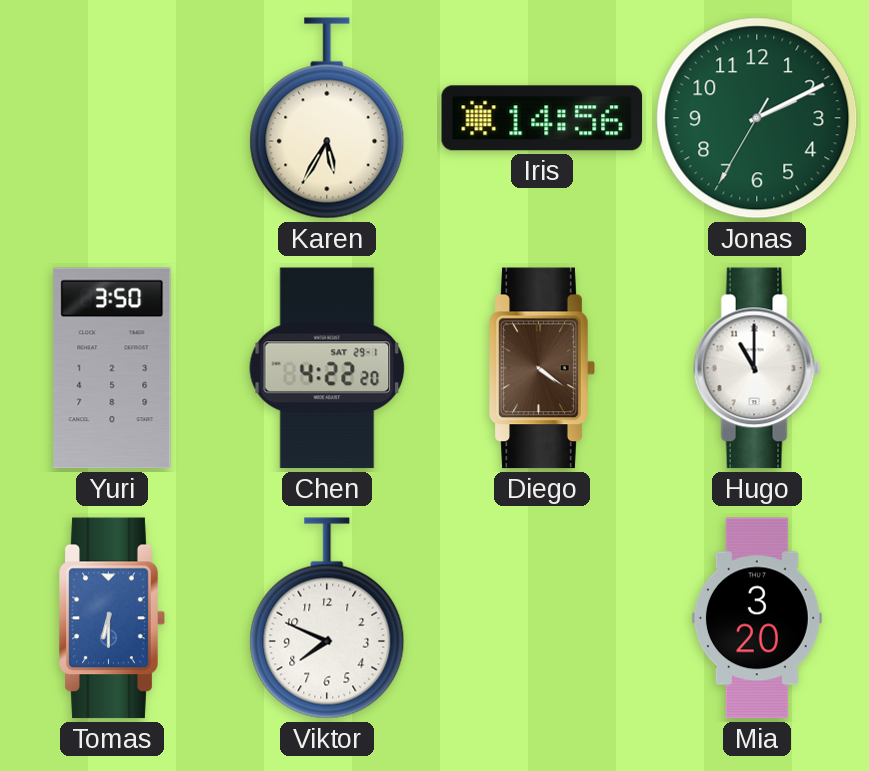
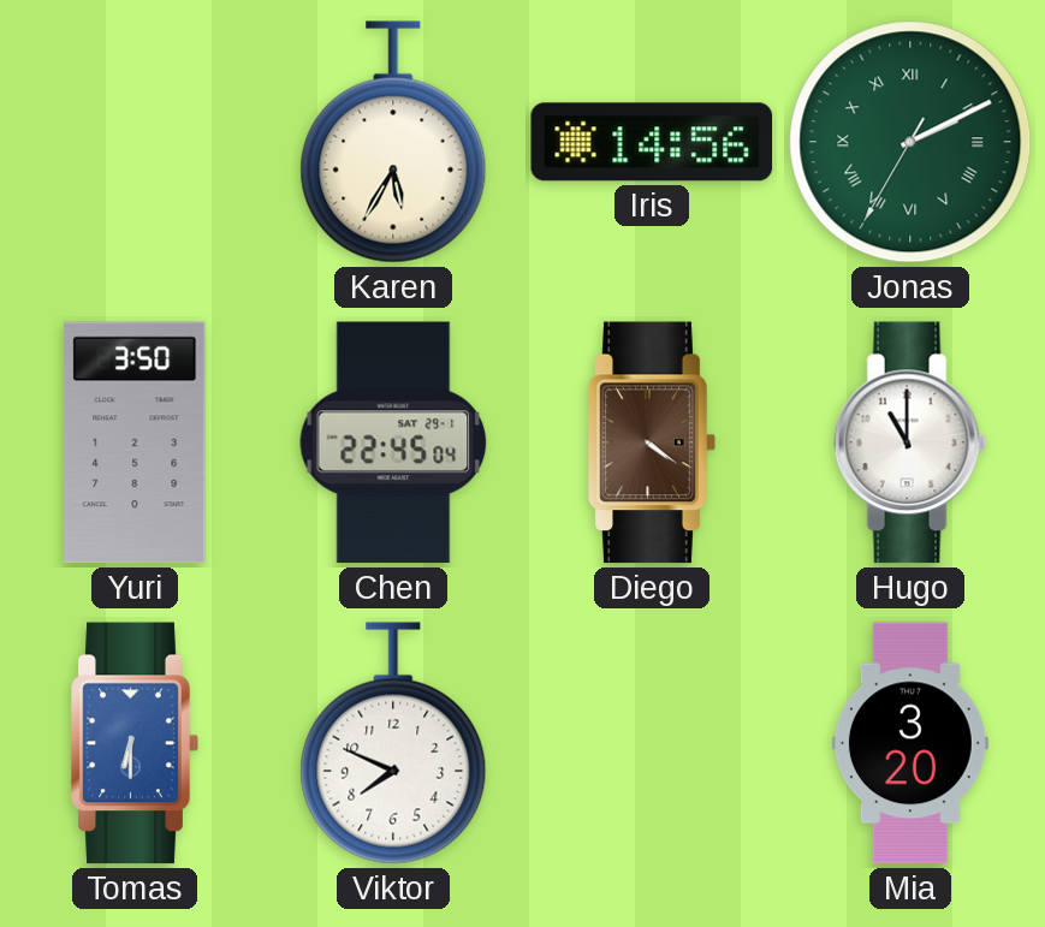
Jonas numerals: Arabic -> Roman
Chen: 4:22 -> 22:45
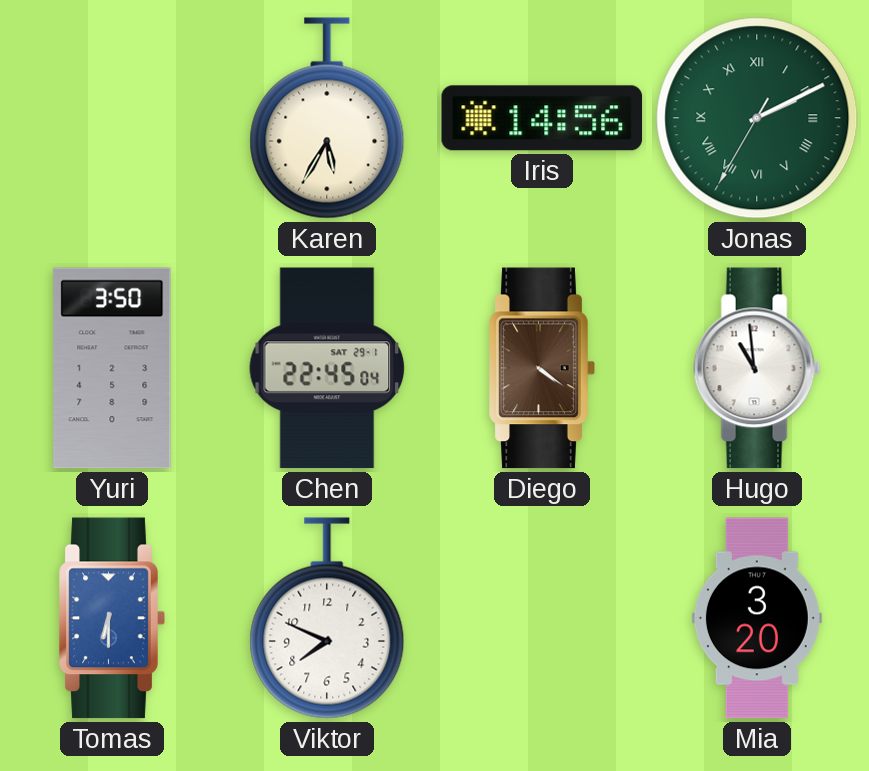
Hugo: 11:00 -> 10:59
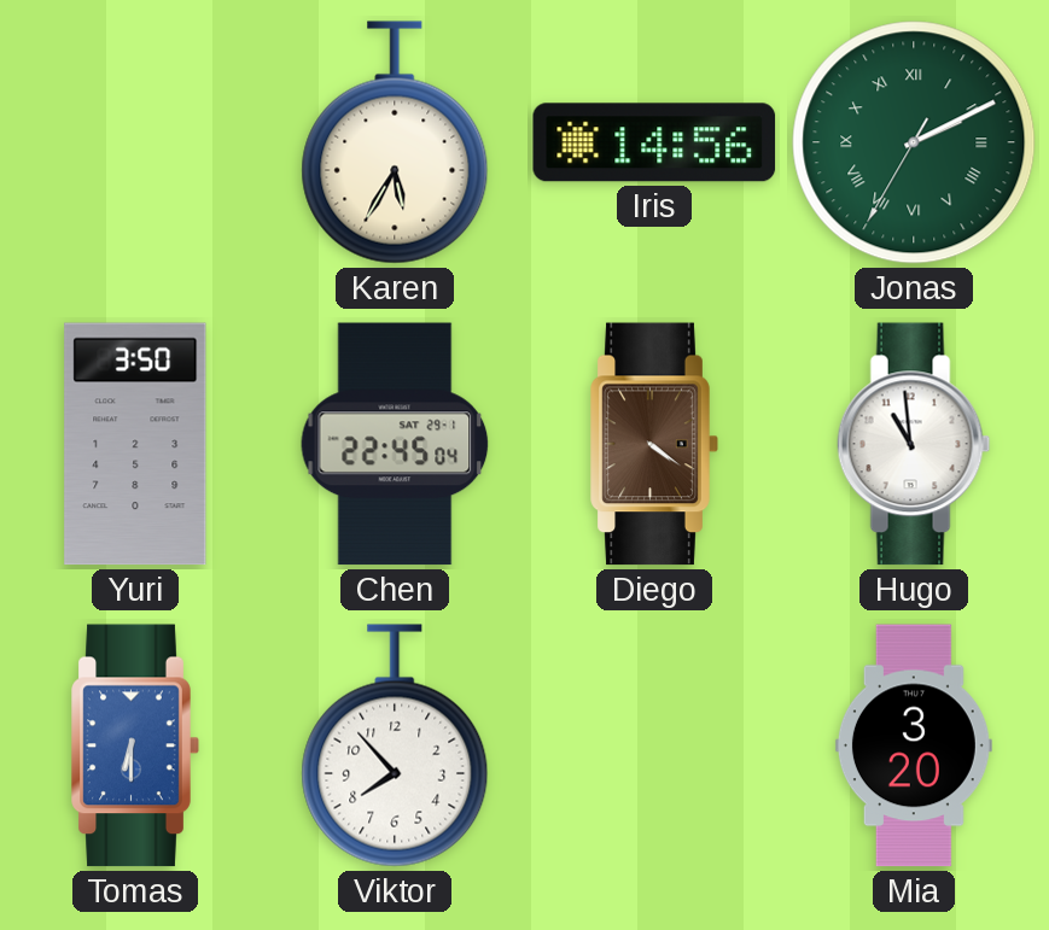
Viktor: 7:49 -> 7:53
